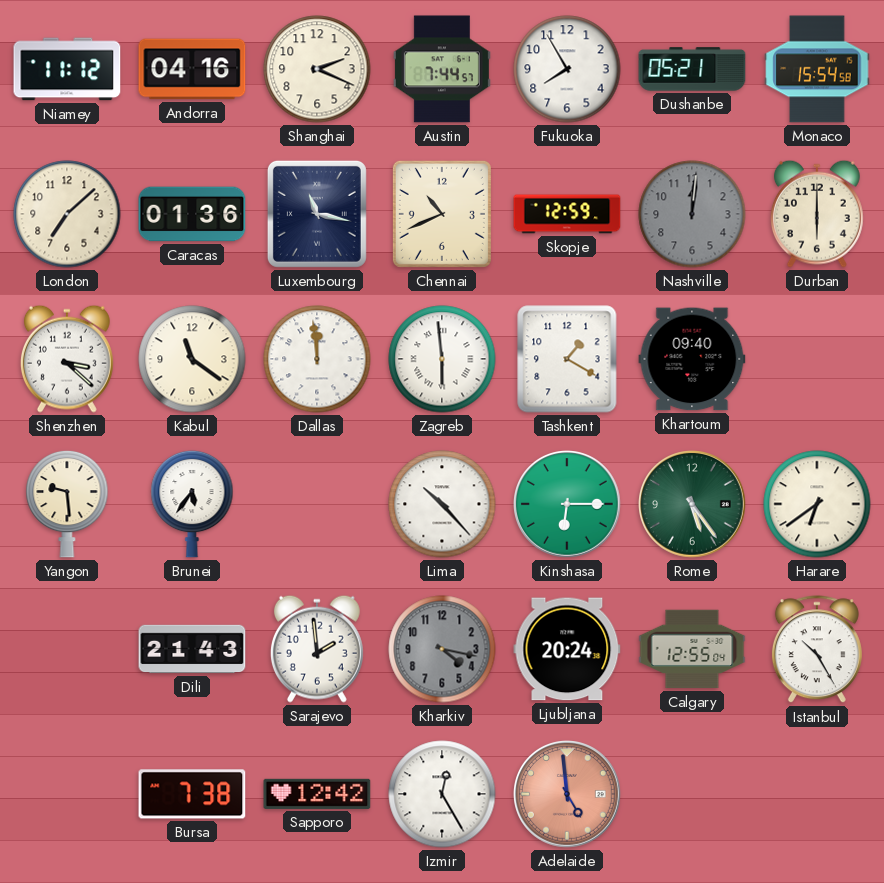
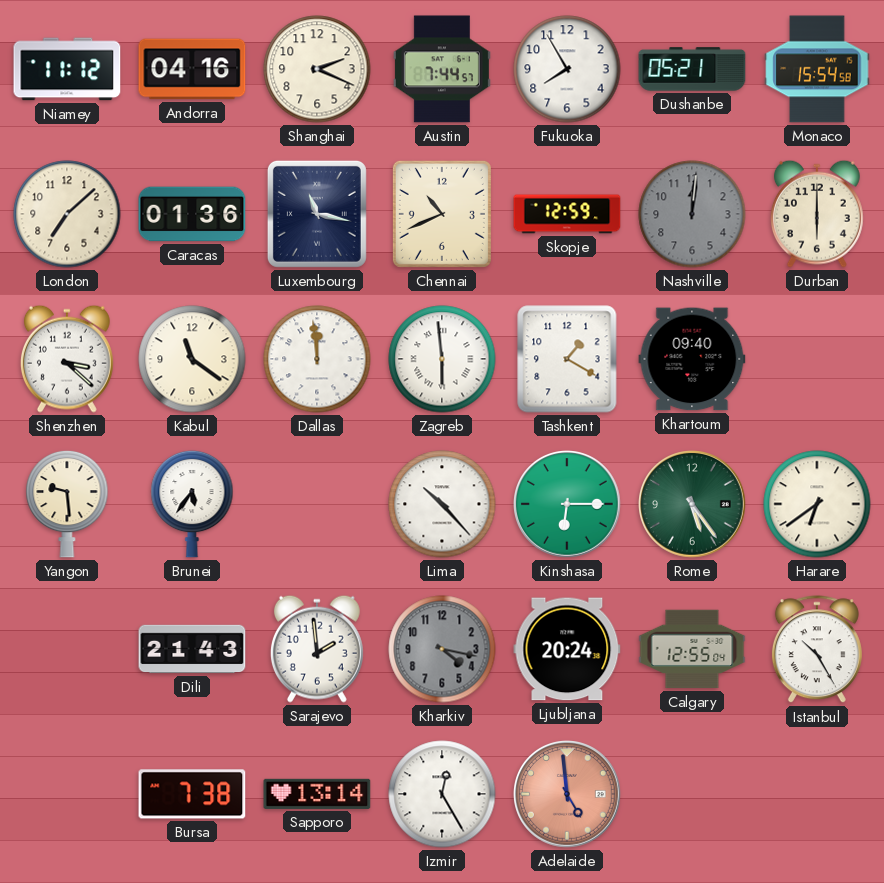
Sapporo: 12:42 -> 13:14
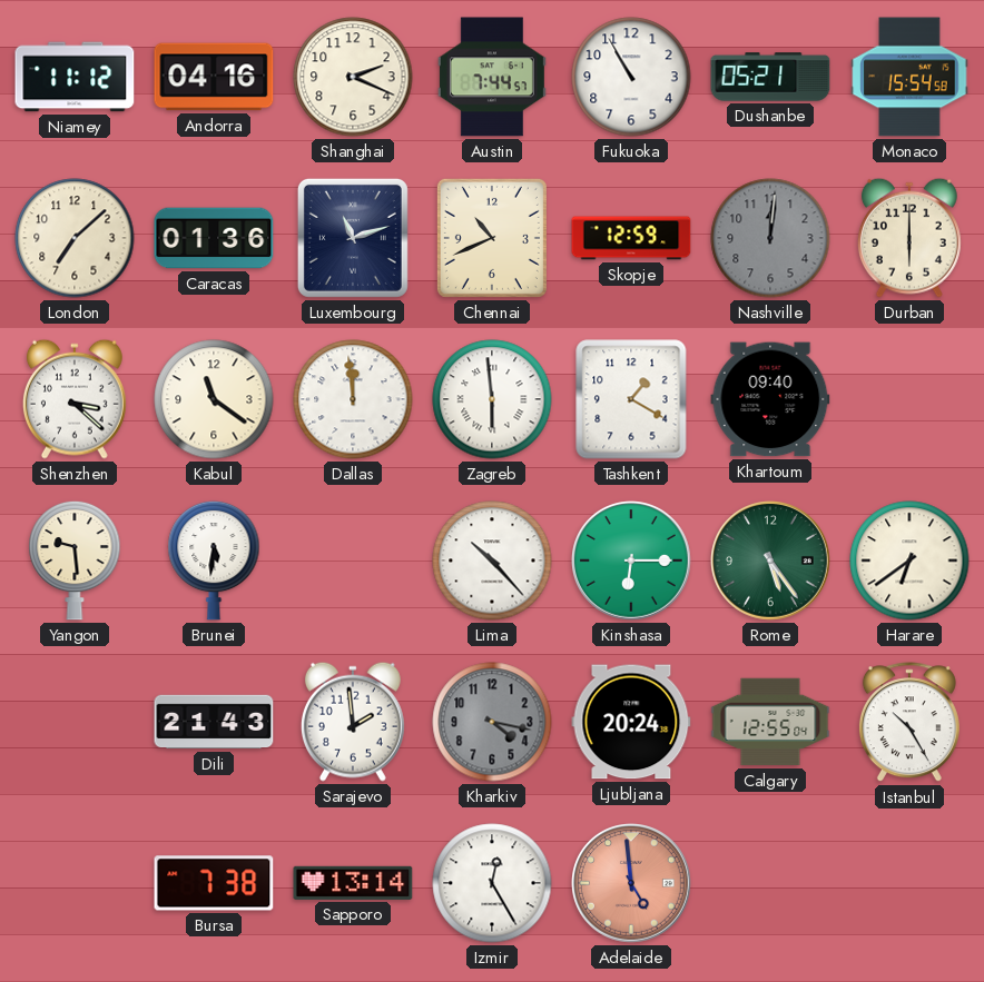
Fukuoka: 7:55 -> 10:55
Luxembourg: 11:17 -> 11:12
Brunei: 5:36 -> 5:31
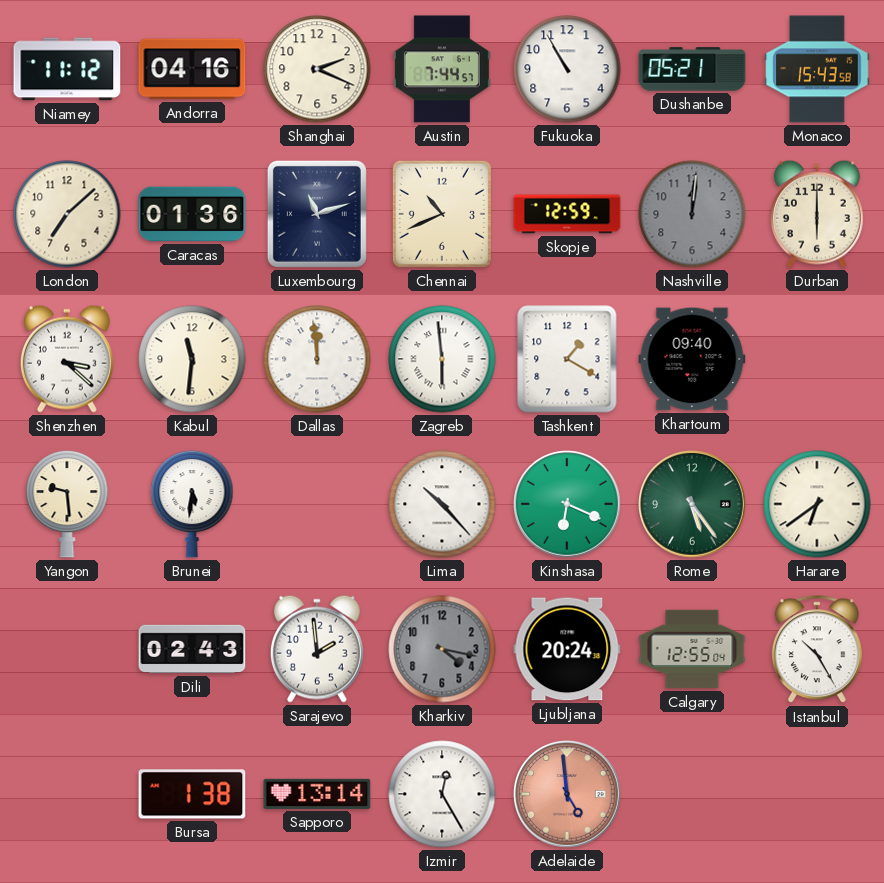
Monaco: 15:54 -> 15:43
Kabul: 11:21 -> 11:31
Kinshasa: 6:15 -> 6:19
Dili: 21:43 -> 02:43
Bursa: 7:38 -> 1:38
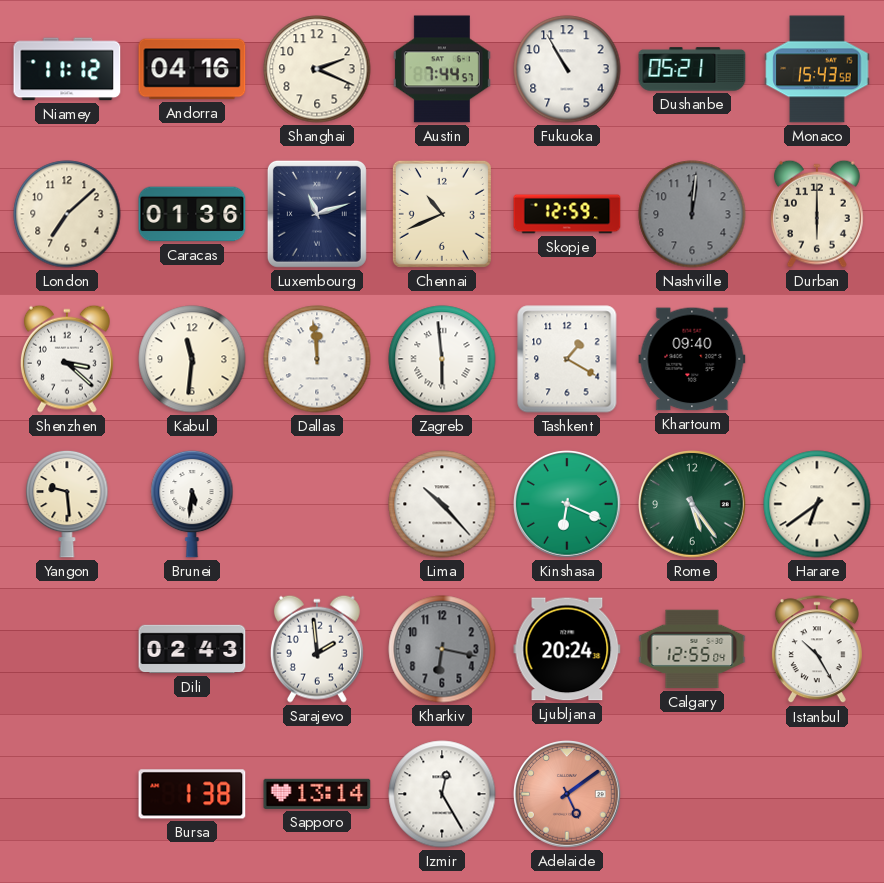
Kharkiv: 4:17 -> 6:17
Adelaide: 4:59 -> 5:09
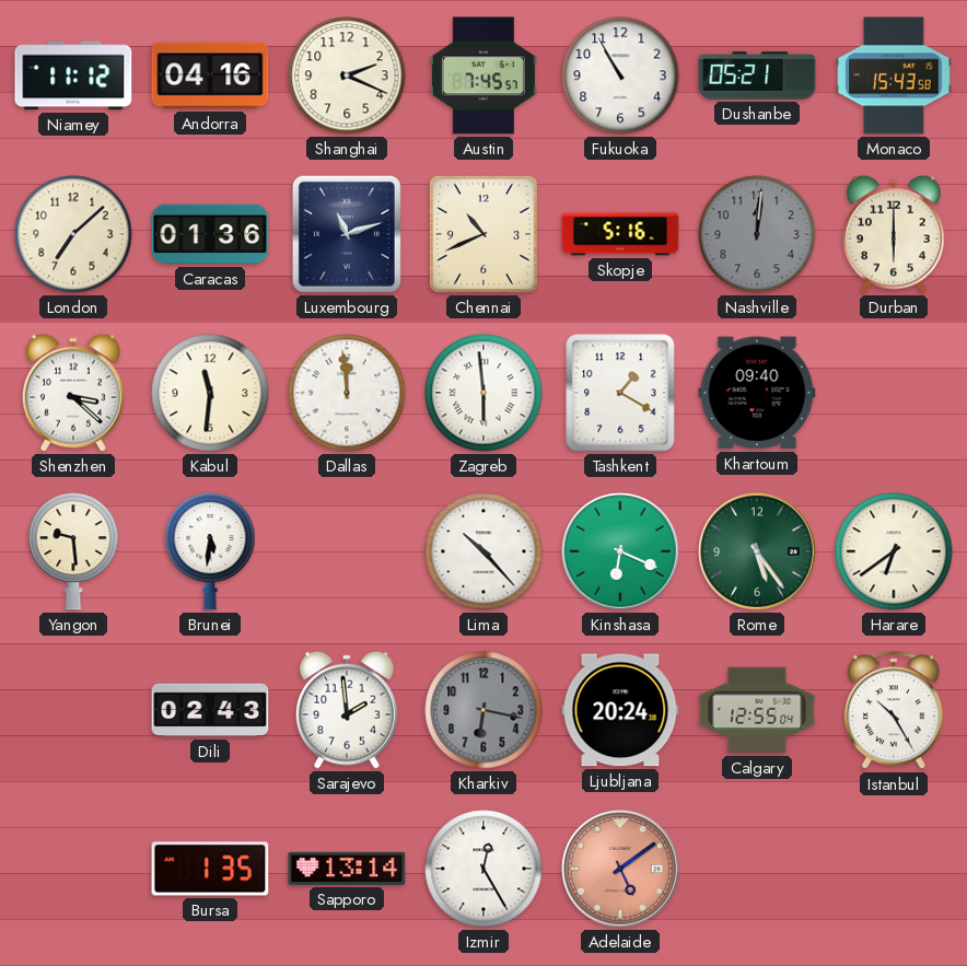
Austin: 7:44 -> 7:45
Skopje: 12:59 -> 5:16
Bursa: 1:38 -> 1:35
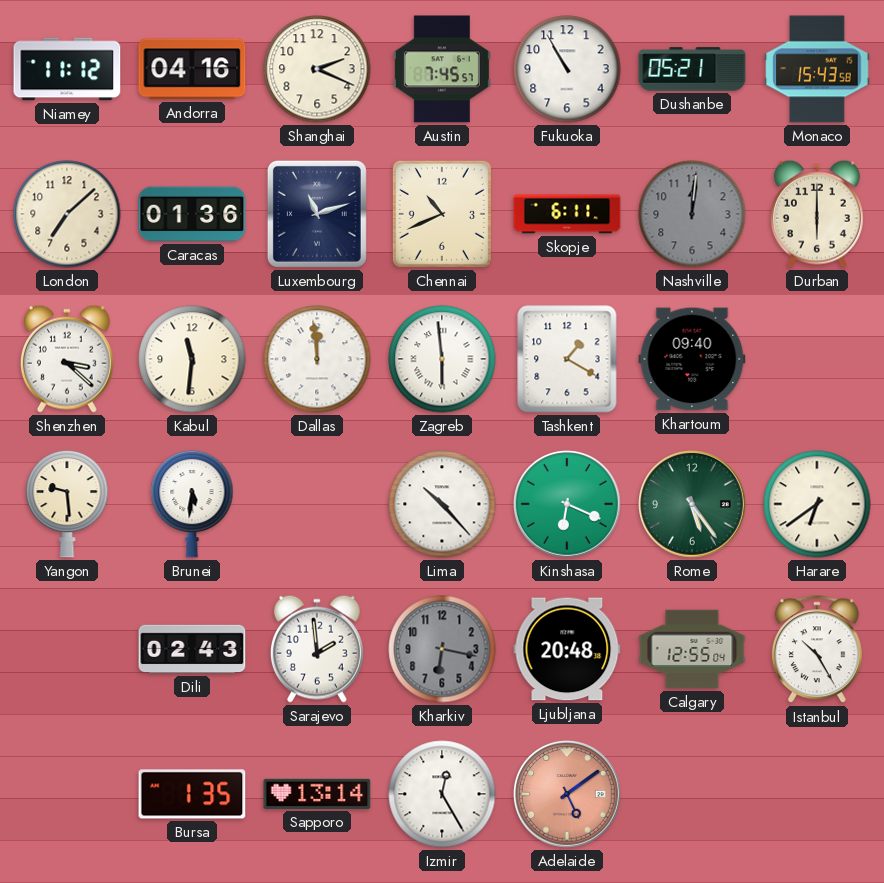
Skopje: 5:16 -> 6:11
Ljubljana: 20:24 -> 20:48
